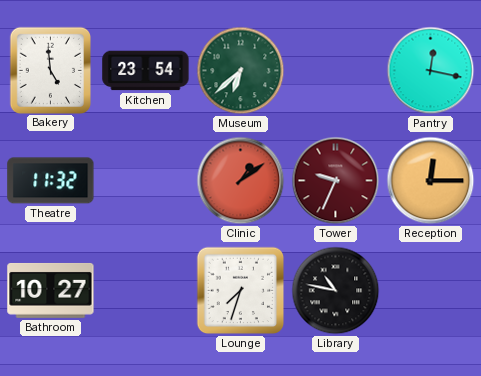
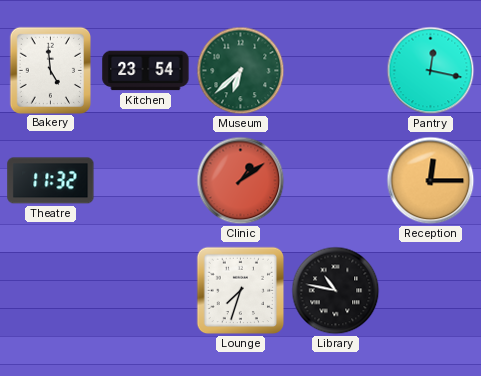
Tower: 9:34 -> none
Bathroom: 10:27 -> none
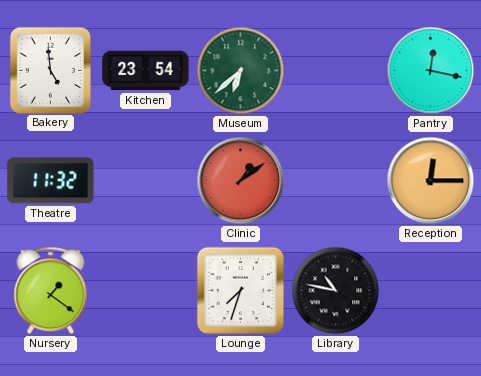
Nursery: none -> 1:21
